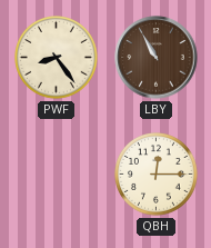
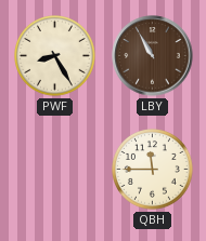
PWF: 8:24 -> 8:25
QBH: 12:15 -> 11:45
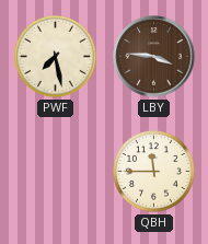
PWF: 8:25 -> 7:28
LBY: 10:55 -> 3:46
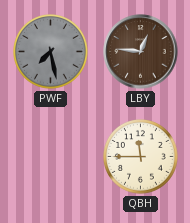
PWF dial: cream -> grey
LBY: 3:46 -> 12:46
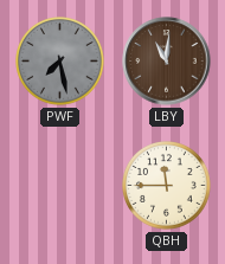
LBY: 12:46 -> 11:01
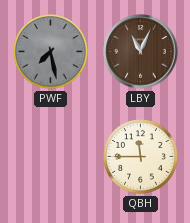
LBY: 11:01 -> 11:04
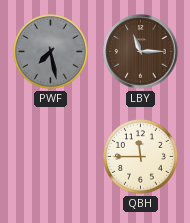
LBY: 11:04 -> 11:15
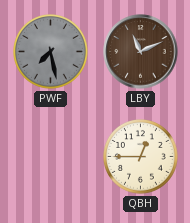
LBY: 11:15 -> 11:11
QBH: 11:45 -> 12:45
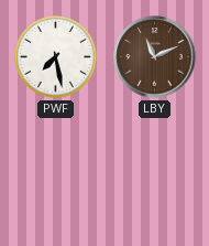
PWF dial: grey -> white
QBH: 12:45 -> none
